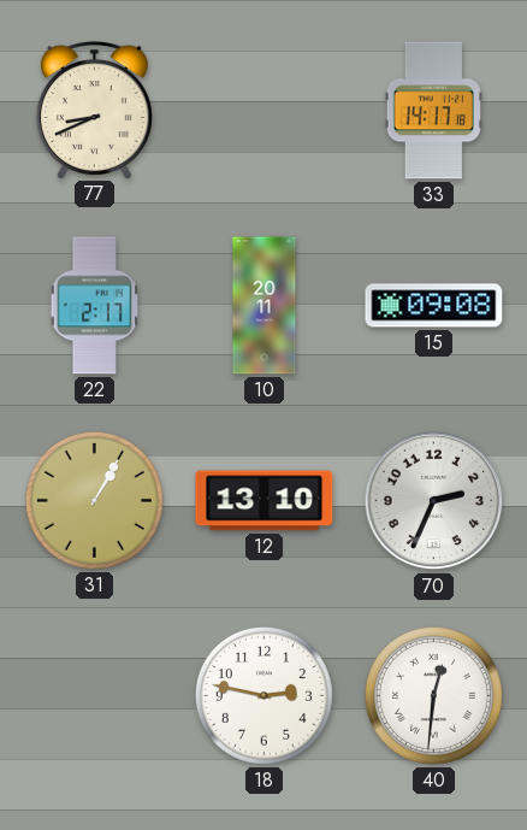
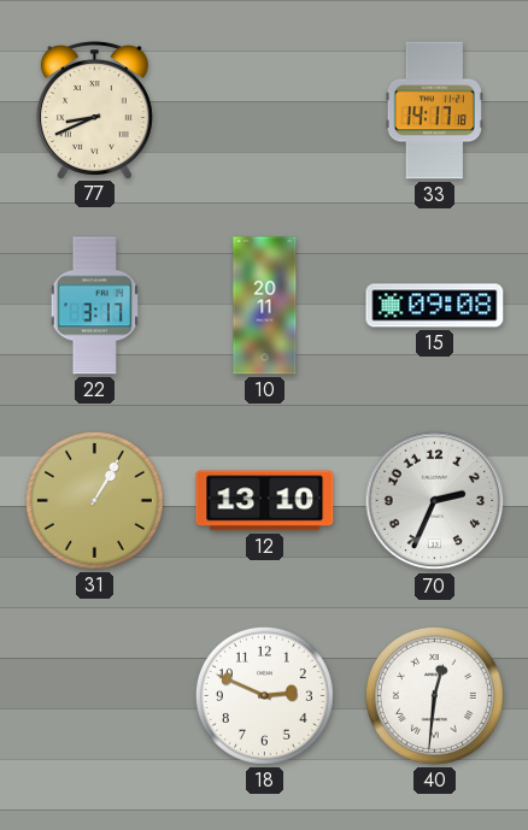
22: 2:17 -> 3:17
18: 2:47 -> 2:49
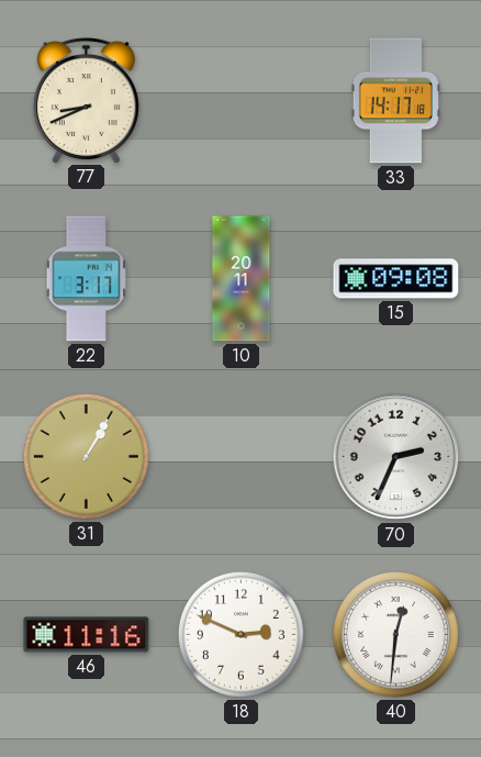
12: 13:10 -> none
46: none -> 11:16
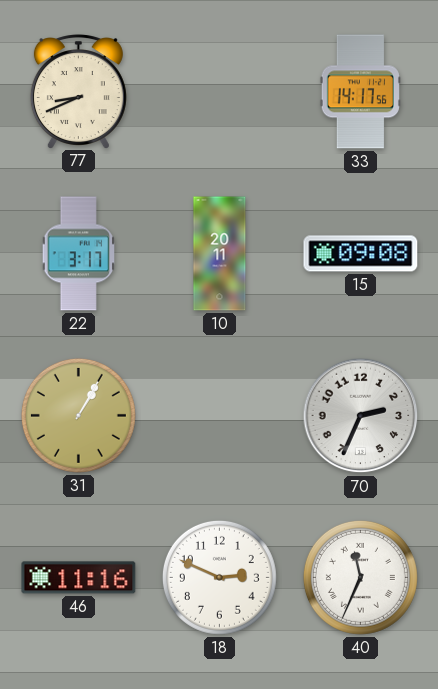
33: 14:17:18 -> 14:17:56
40: 12:31 -> 11:34
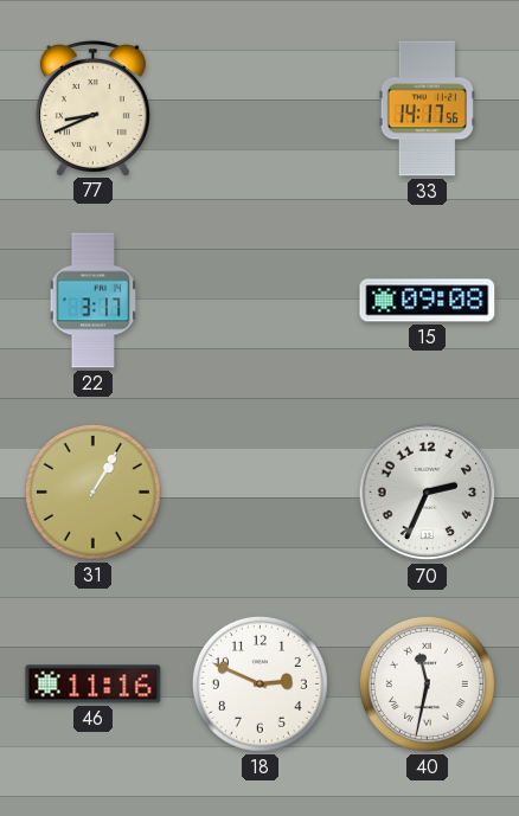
10: 20:11 -> none
40: 11:34 -> 11:32
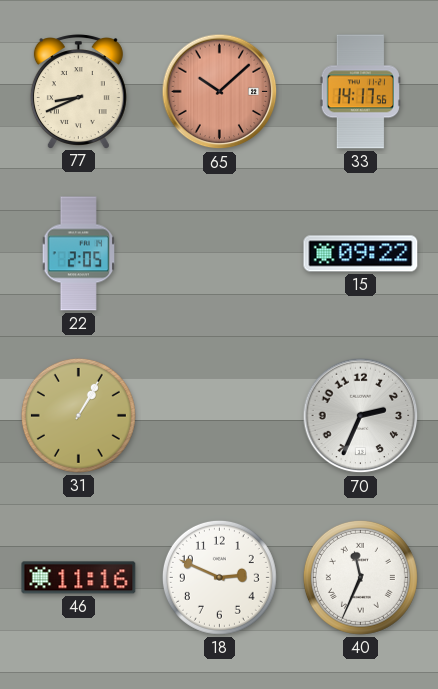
65: none -> 10:08
22: 3:17 -> 2:05
15: 09:08 -> 09:22
40: 11:32 -> 11:34
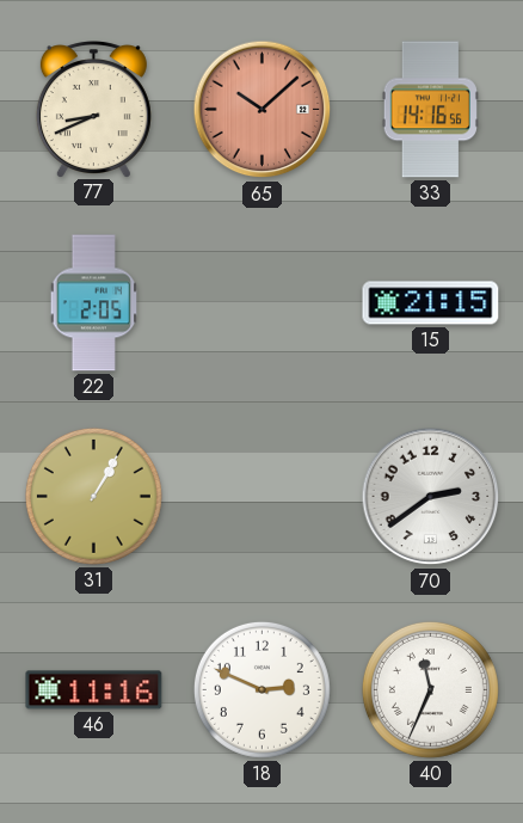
33: 14:17 -> 14:16
15: 09:22 -> 21:15
70: 2:34 -> 2:39
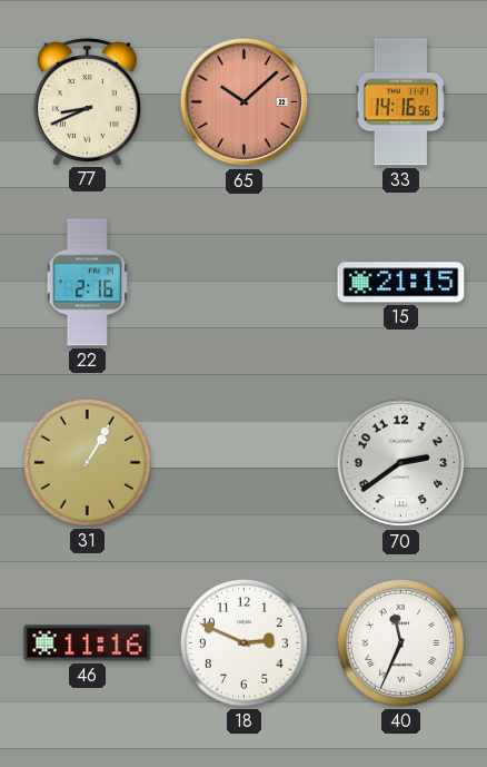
22: 2:05 -> 2:16
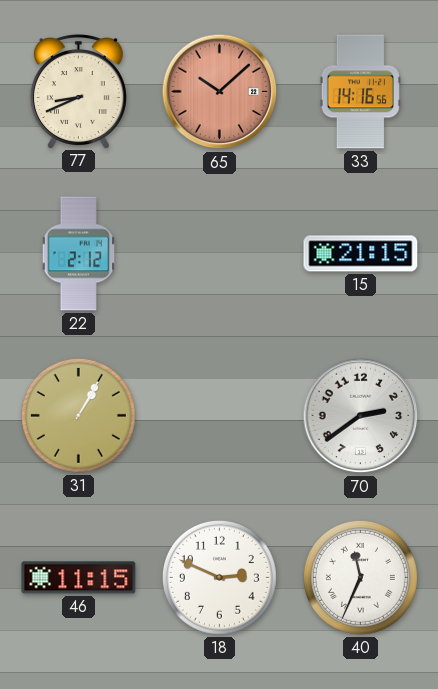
22: 2:16 -> 2:12
46: 11:16 -> 11:15
